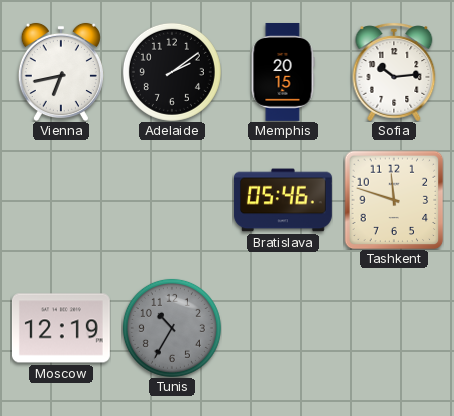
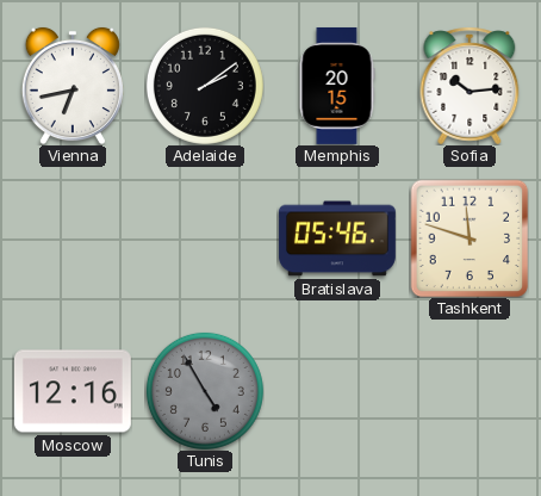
Moscow: 12:19 -> 12:16
Tunis: 10:35 -> 4:55
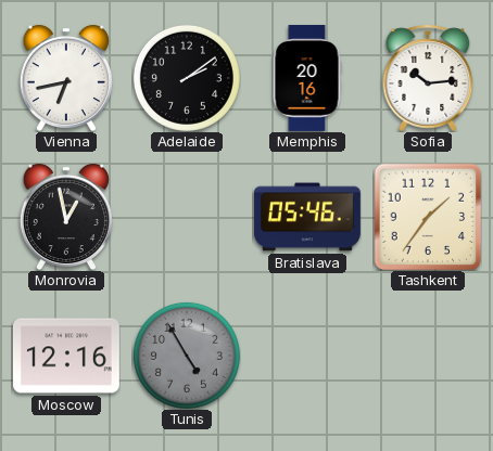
Memphis: 20:15 -> 20:16
Monrovia: none -> 12:58
Tashkent: 11:48 -> 1:36
